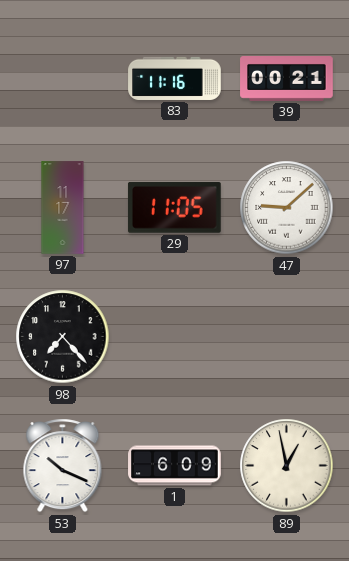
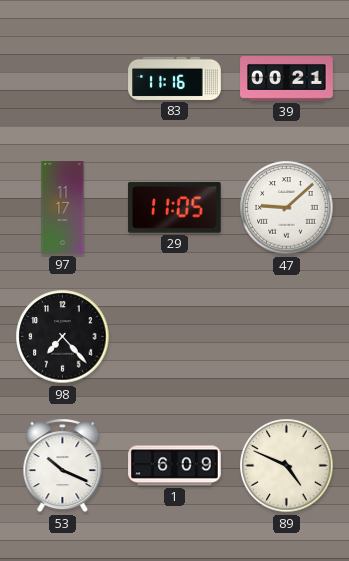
89: 12:58 -> 4:49
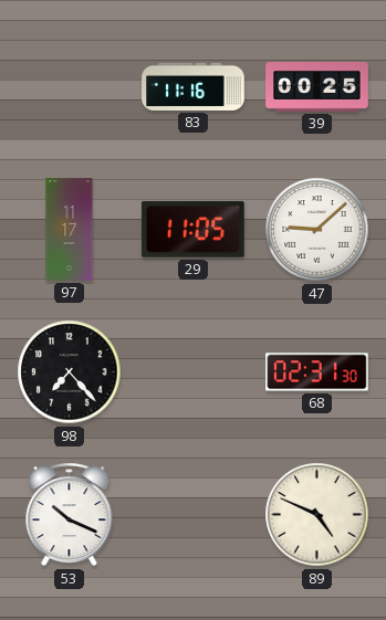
39: 00:21 -> 00:25
68: none -> 02:31
1: 6:09 -> none
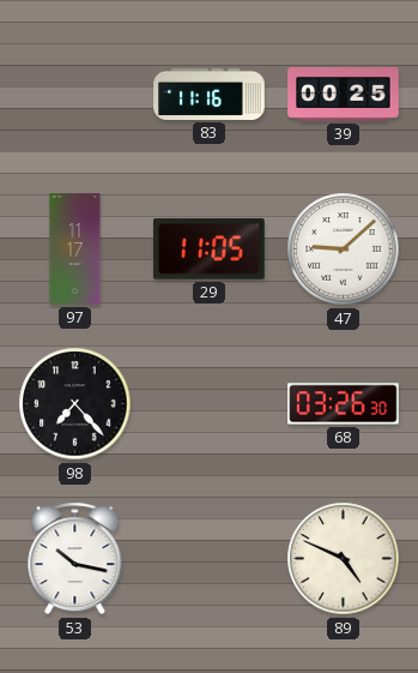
68: 02:31 -> 03:26
53: 10:19 -> 10:17
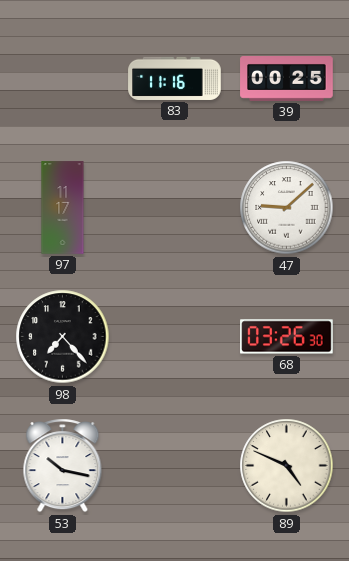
29: 11:05 -> none
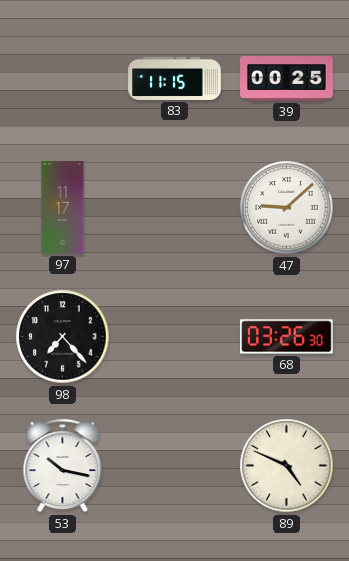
83: 11:16 -> 11:15
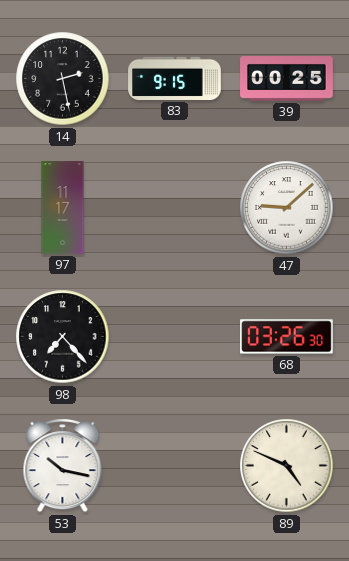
14: none -> 2:28
83: 11:15 -> 9:15
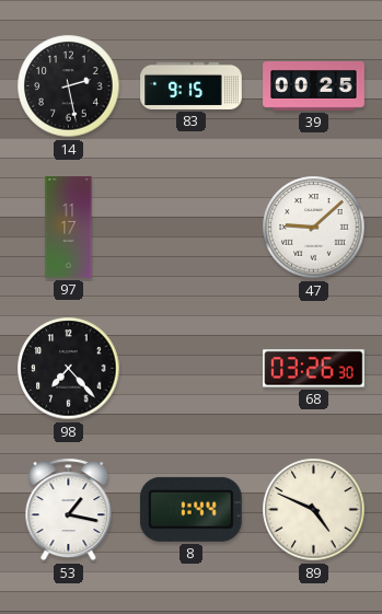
53: 10:17 -> 1:17
8: none -> 1:44
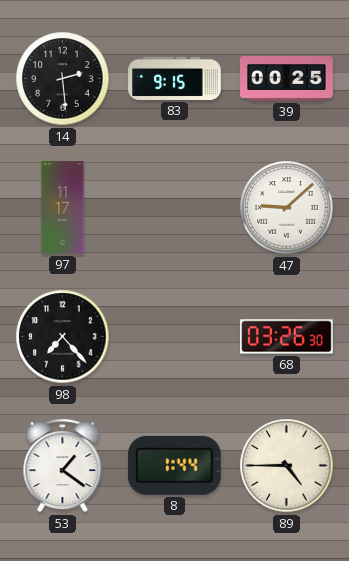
14: 2:28 -> 2:29
53: 1:17 -> 1:21
89: 4:49 -> 4:45
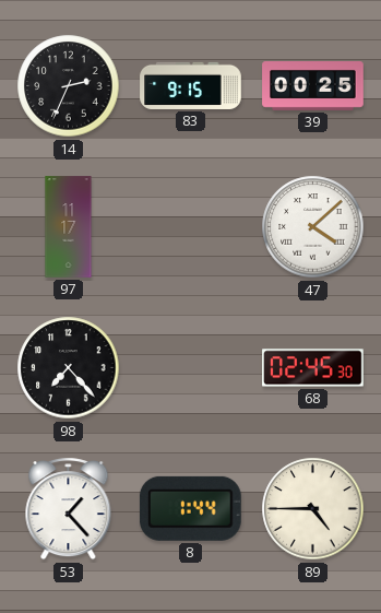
14: 2:29 -> 2:34
47: 9:08 -> 4:08
68: 03:26 -> 02:45
53: 1:21 -> 1:23
